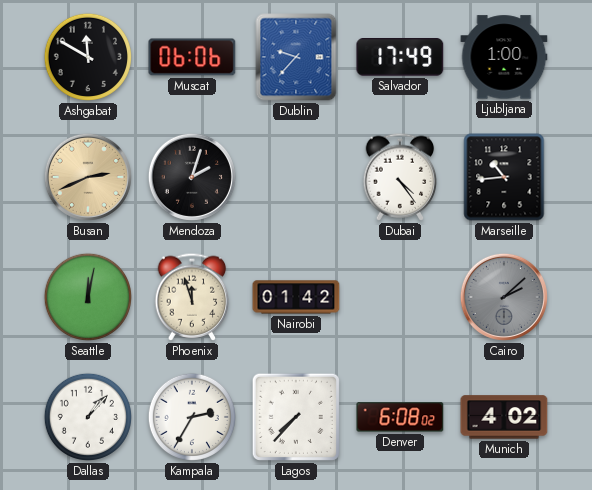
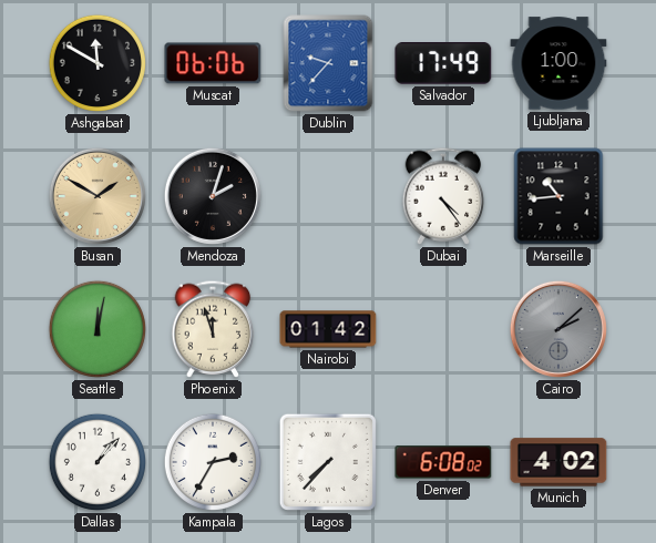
Busan: 2:41 -> 1:50
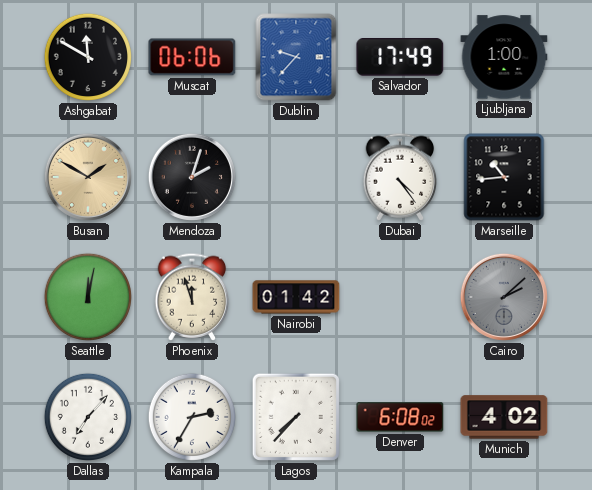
Dallas: 1:07 -> 7:07
